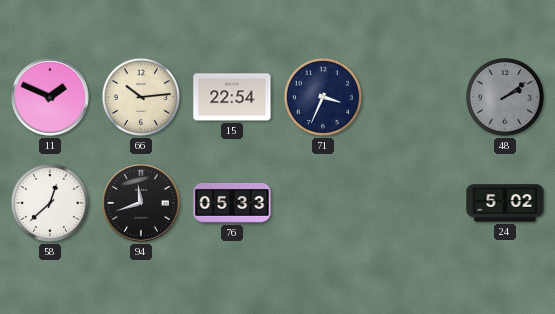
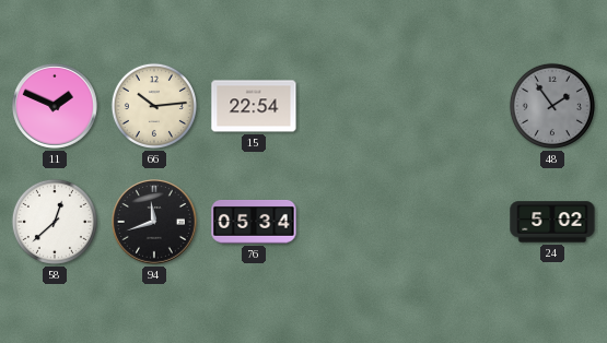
71: 3:34 -> none
48: 2:09 -> 1:54
76: 05:33 -> 05:34
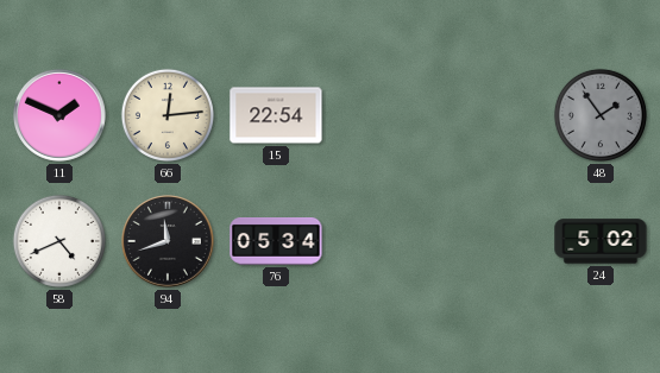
66: 10:14 -> 12:14
58: 12:38 -> 4:41
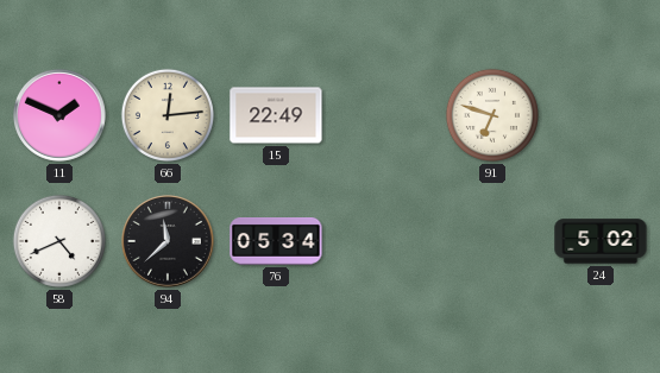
15: 22:54 -> 22:49
91: none -> 6:48
48: 1:54 -> none
94: 11:42 -> 11:38
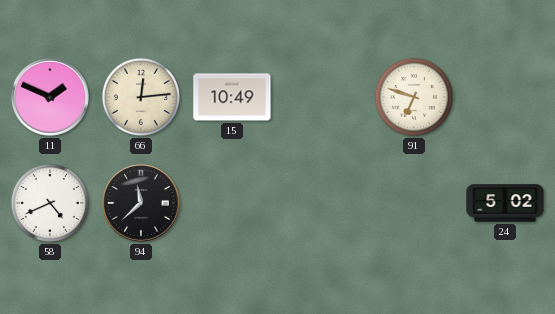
15: 22:49 -> 10:49
76: 05:34 -> none
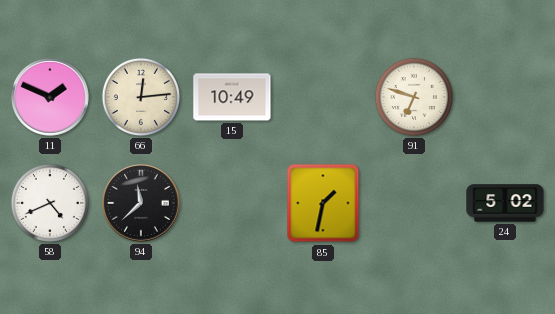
85: none -> 1:32
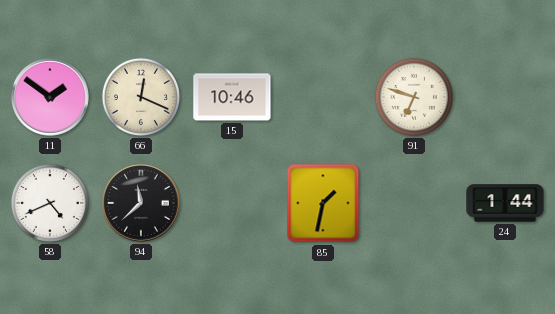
11: 1:49 -> 1:51
66: 12:14 -> 12:19
15: 10:49 -> 10:46
24: 5:02 -> 1:44
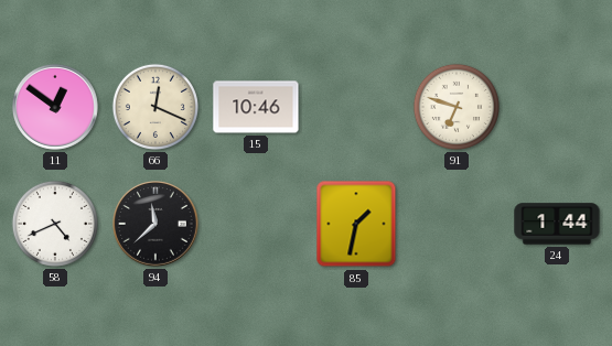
11: 1:51 -> 12:51
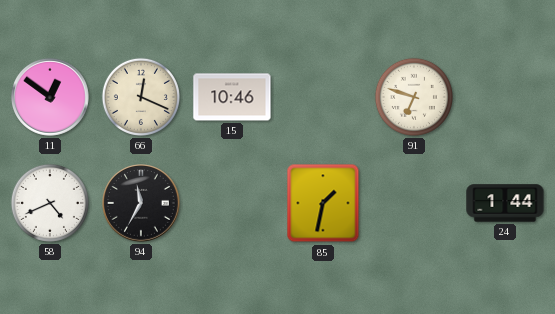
94: 11:38 -> 11:35
